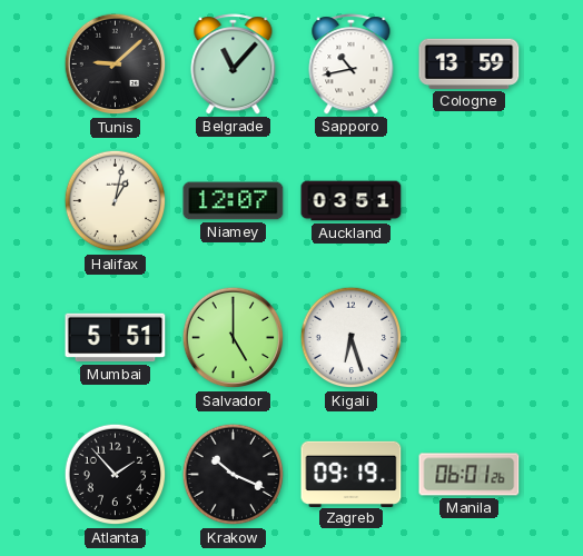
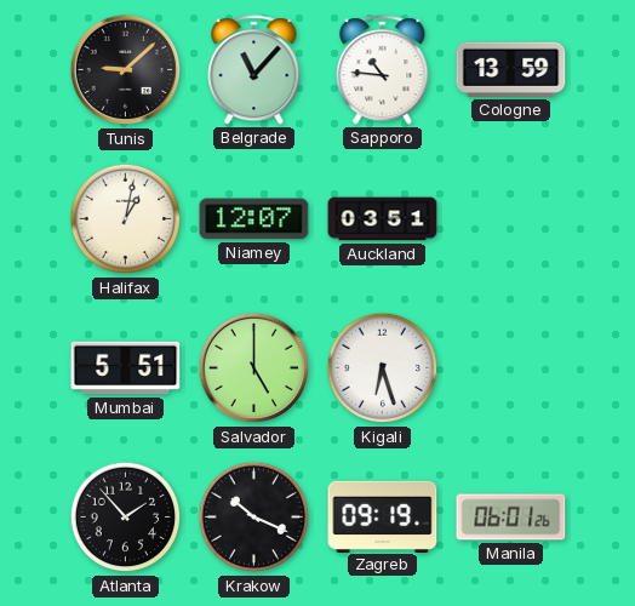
Sapporo: 10:43 -> 10:46
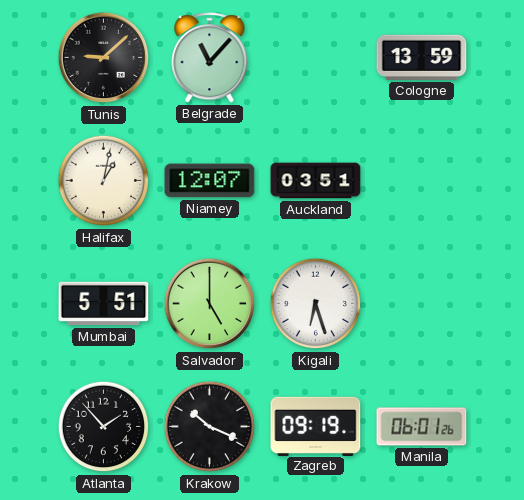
Sapporo: 10:46 -> none
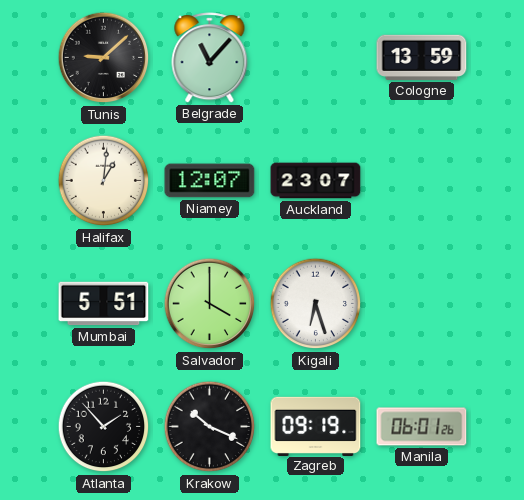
Halifax: 1:02 -> 1:01
Auckland: 03:51 -> 23:07
Salvador: 5:00 -> 4:00
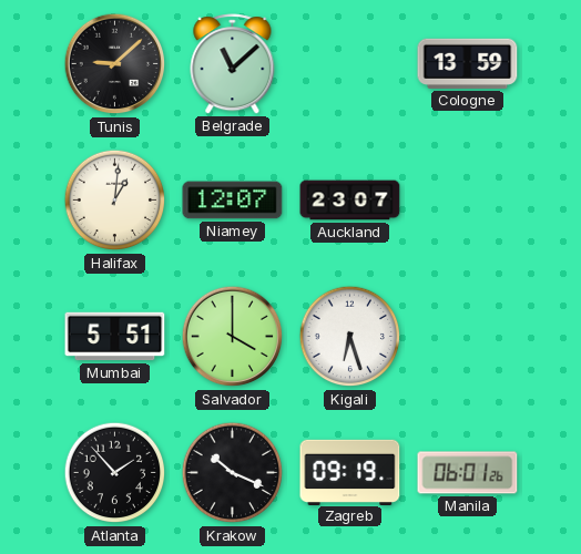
Belgrade: 11:07 -> 11:08
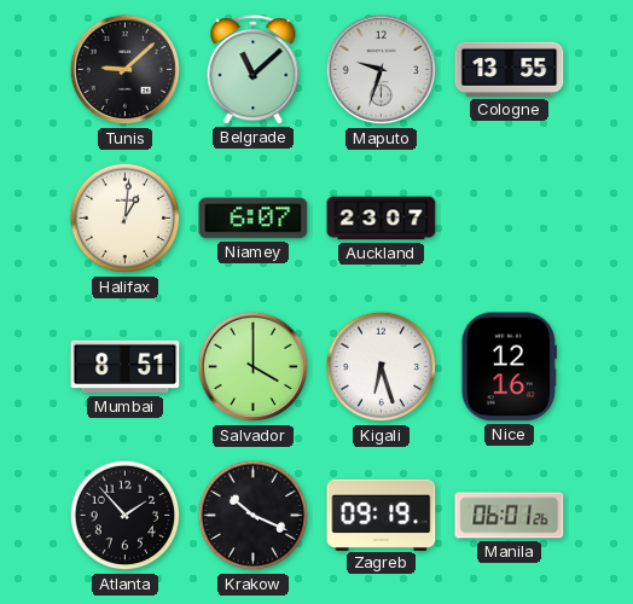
Maputo: none -> 9:33
Cologne: 13:59 -> 13:55
Niamey: 12:07 -> 6:07
Mumbai: 5:51 -> 8:51
Nice: none -> 12:16
